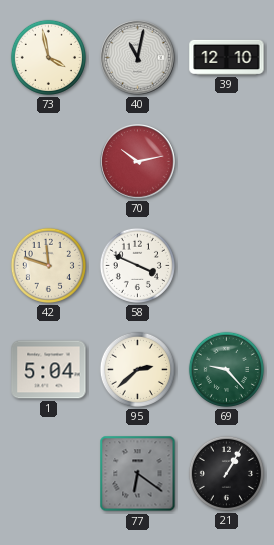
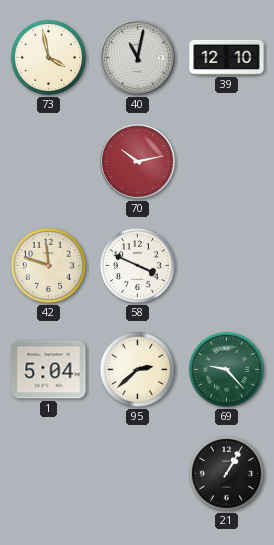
77: 6:21 -> none
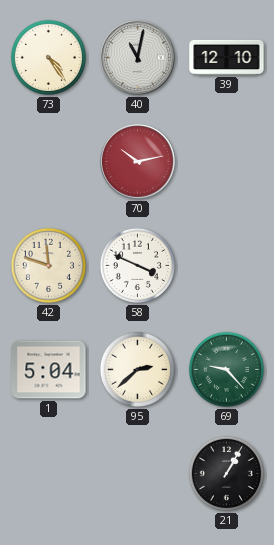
73: 3:58 -> 4:24
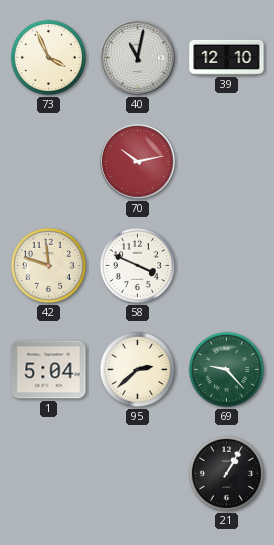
73: 4:24 -> 3:56
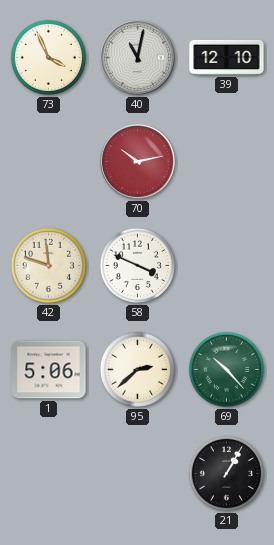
1: 5:04 -> 5:06
69: 9:23 -> 10:23
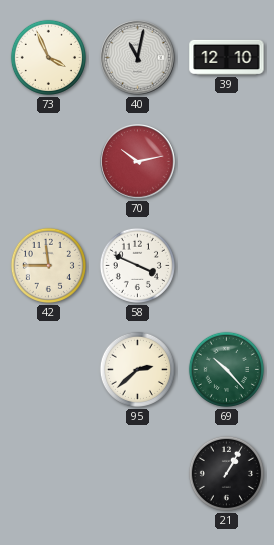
42: 11:48 -> 11:45
1: 5:06 -> none
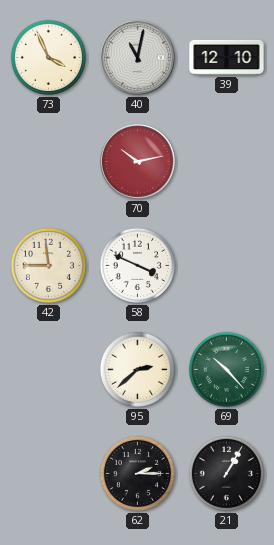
62: none -> 2:15
